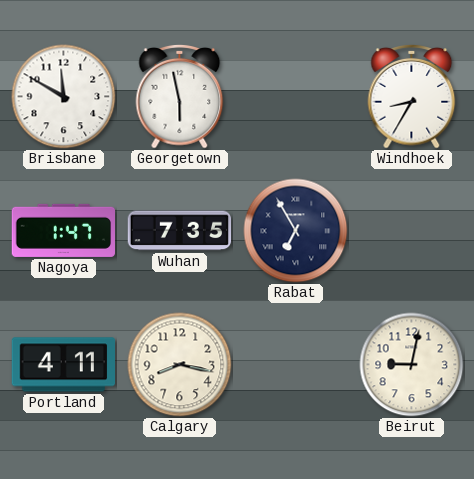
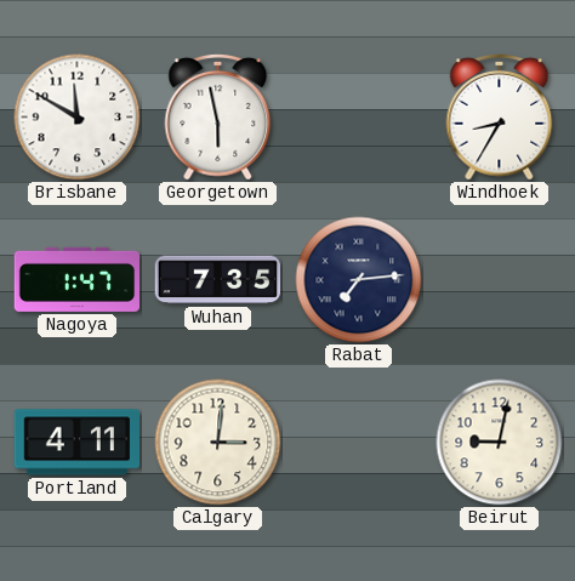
Rabat: 6:55 -> 7:14
Calgary: 8:17 -> 3:01
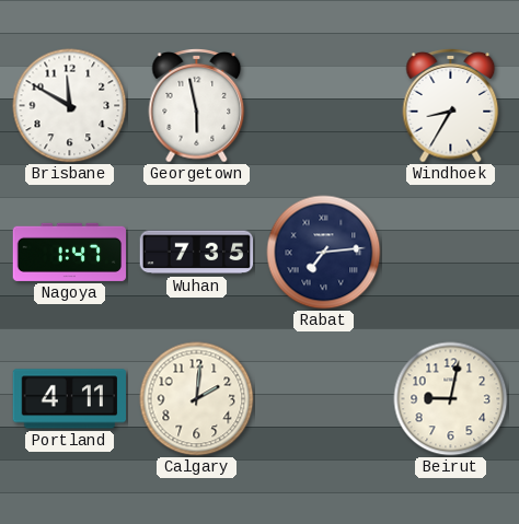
Calgary: 3:01 -> 2:01
